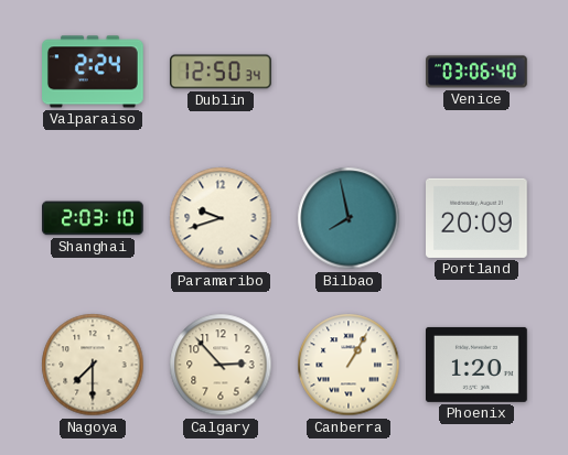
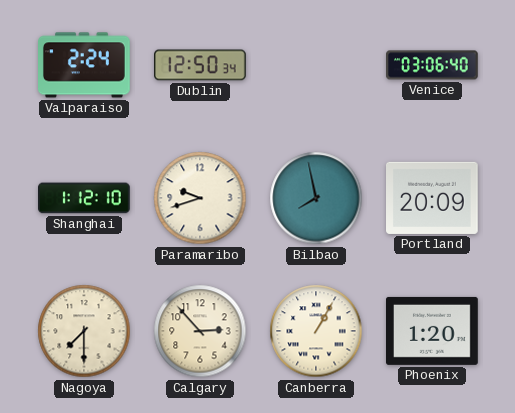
Shanghai: 2:03 -> 1:12
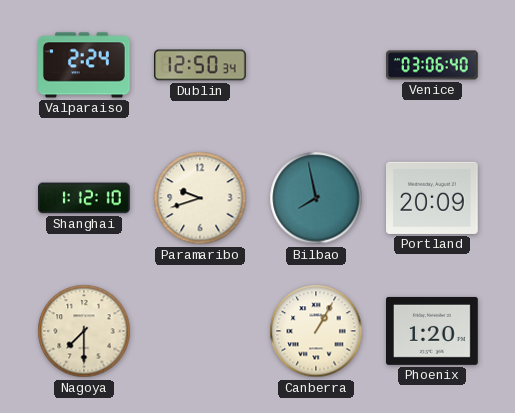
Calgary: 2:53 -> none
